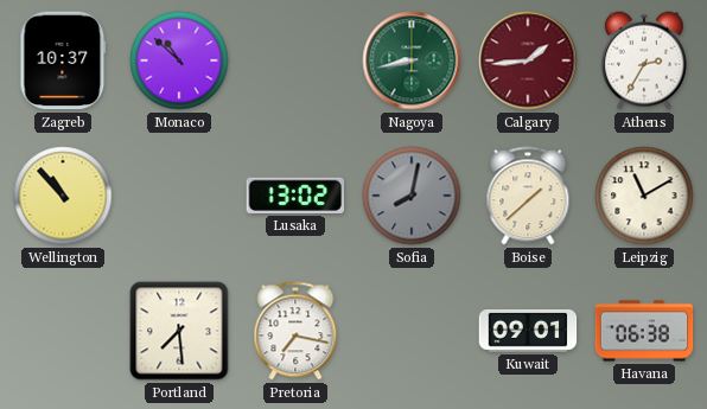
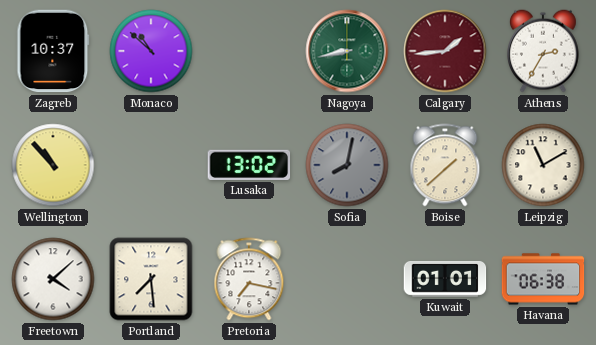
Freetown: none -> 4:08
Kuwait: 09:01 -> 01:01
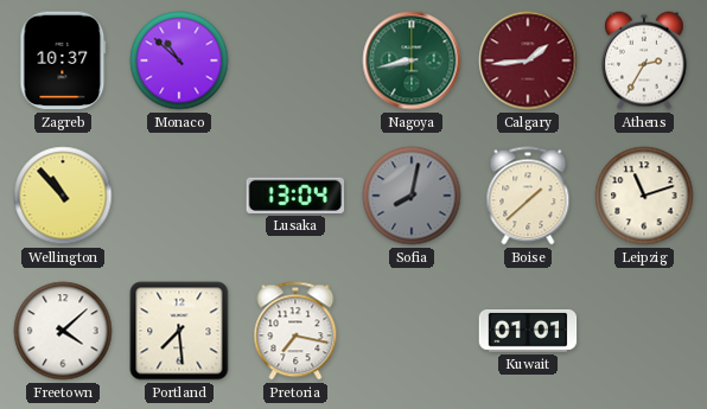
Lusaka: 13:02 -> 13:04
Leipzig: 11:10 -> 11:12
Havana: 06:38 -> none
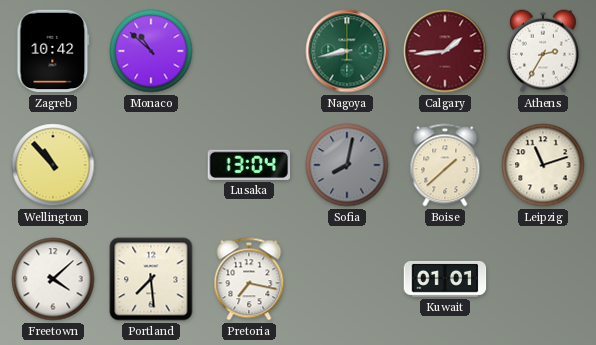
Zagreb: 10:37 -> 10:42
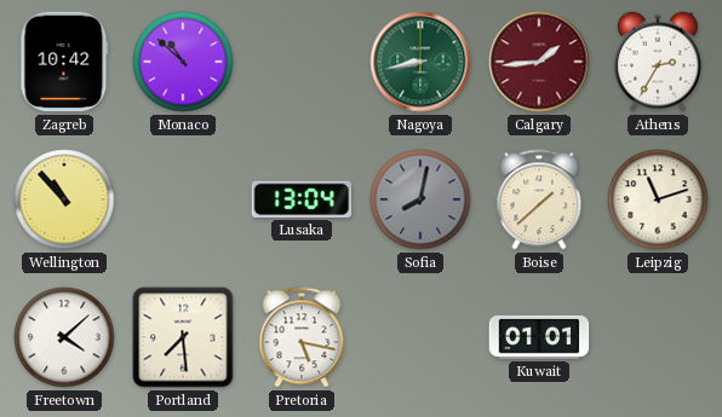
Pretoria: 7:17 -> 5:17
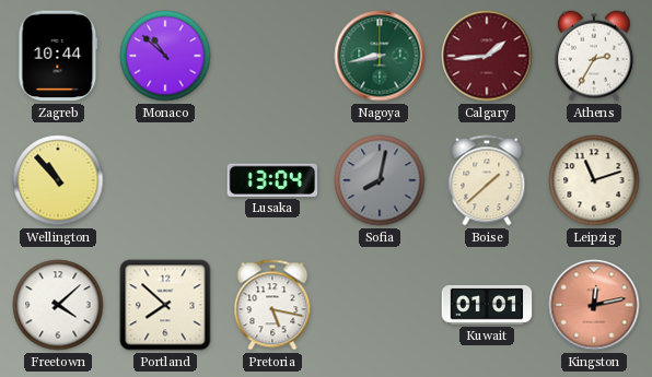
Zagreb: 10:42 -> 10:44
Portland: 7:29 -> 7:52
Kingston: none -> 12:13
